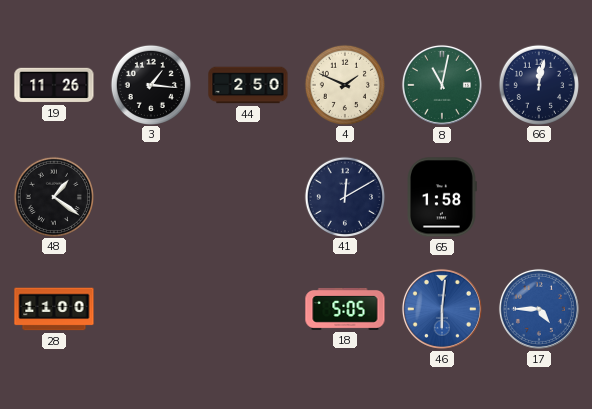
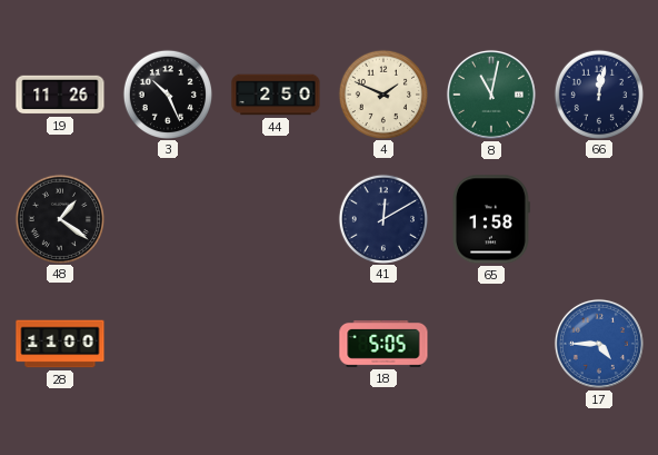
3: 1:16 -> 10:26
46: 6:01 -> none
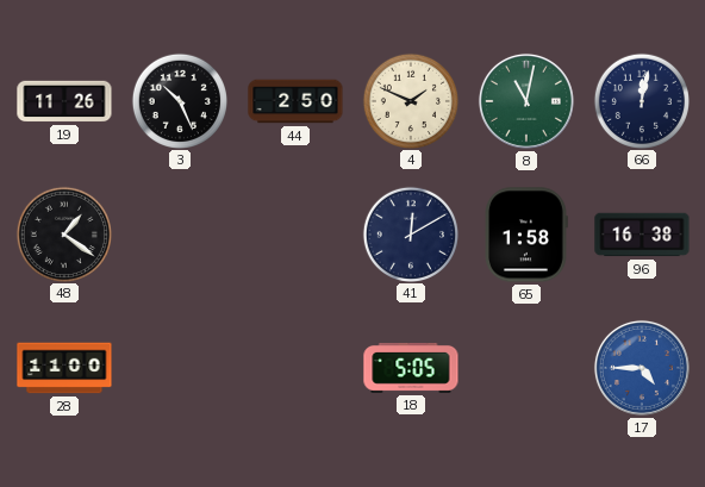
96: none -> 16:38
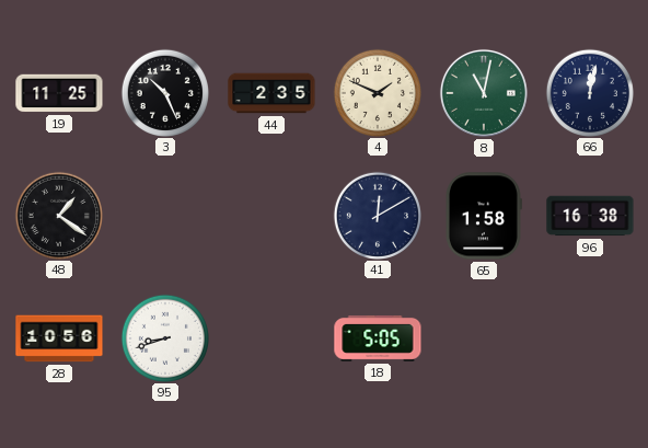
19: 11:26 -> 11:25
44: 2:50 -> 2:35
28: 11:00 -> 10:56
95: none -> 8:42
17: 4:45 -> none
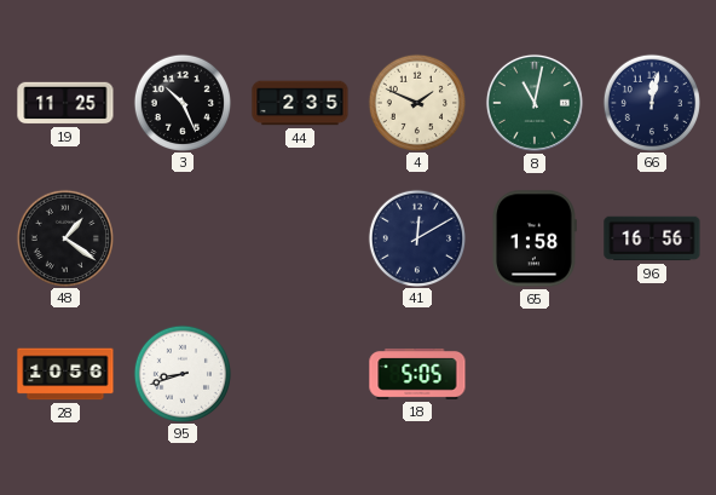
96: 16:38 -> 16:56
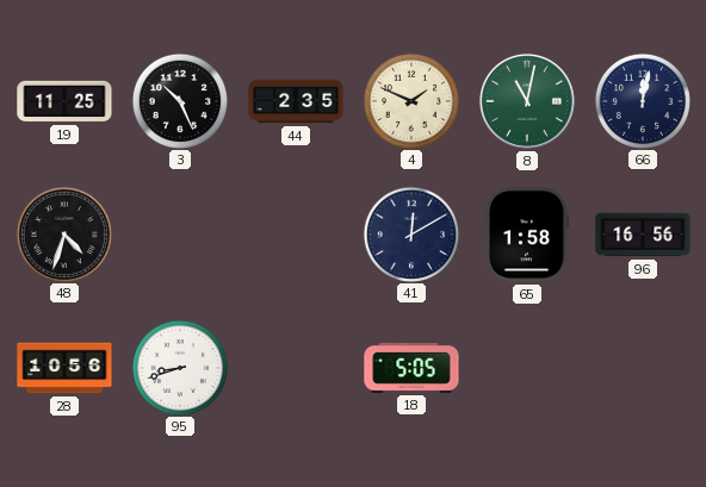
48: 1:21 -> 4:33
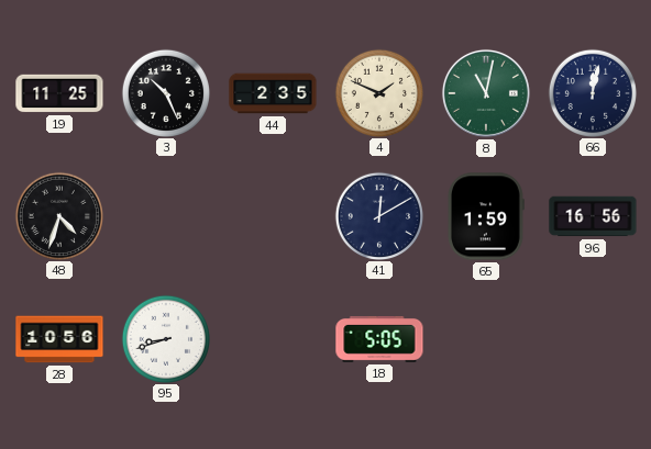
65: 1:58 -> 1:59
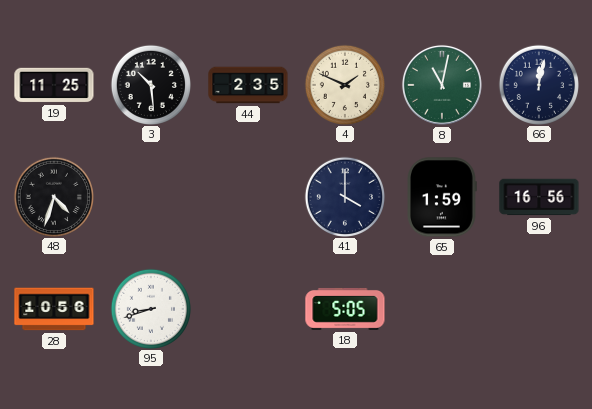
3: 10:26 -> 10:29
41: 12:10 -> 4:00
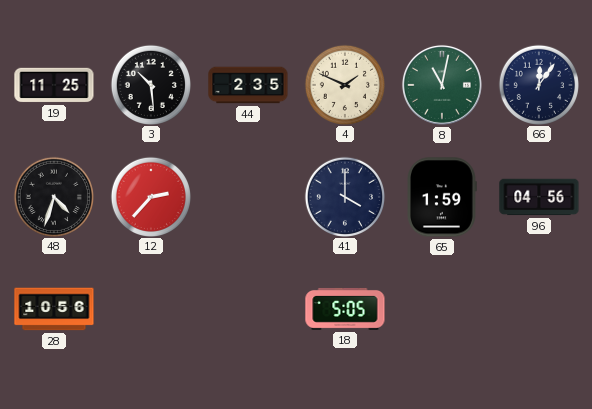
66: 12:02 -> 12:06
12: none -> 2:37
96: 16:56 -> 04:56
95: 8:42 -> none
